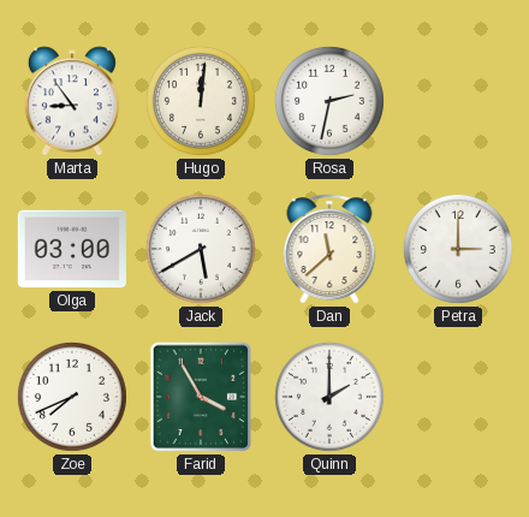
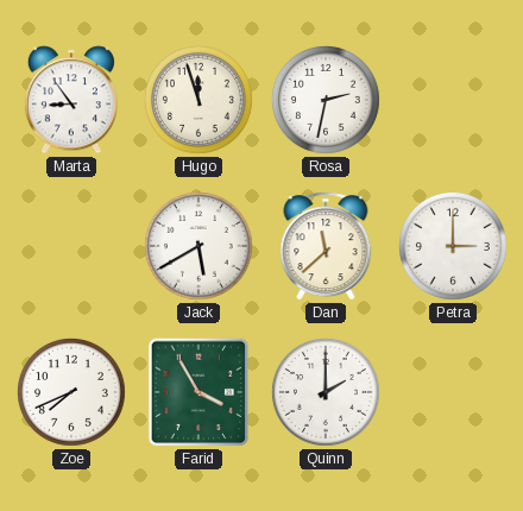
Hugo: 12:01 -> 11:57
Olga: 03:00 -> none
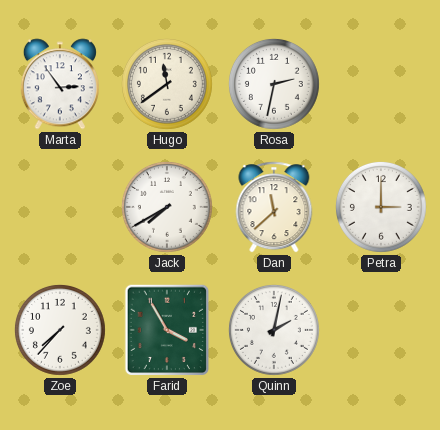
Marta: 8:54 -> 2:54
Hugo: 11:57 -> 11:39
Jack: 5:40 -> 7:40
Zoe: 7:41 -> 7:37
Quinn: 2:00 -> 2:02
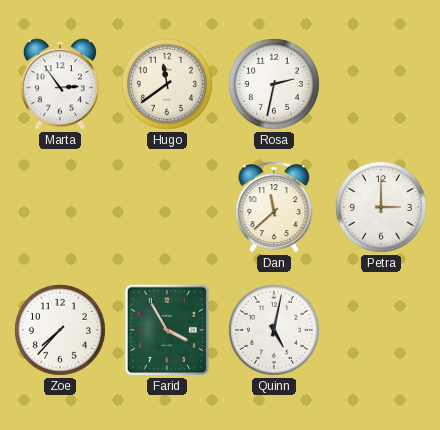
Jack: 7:40 -> none
Quinn: 2:02 -> 5:02
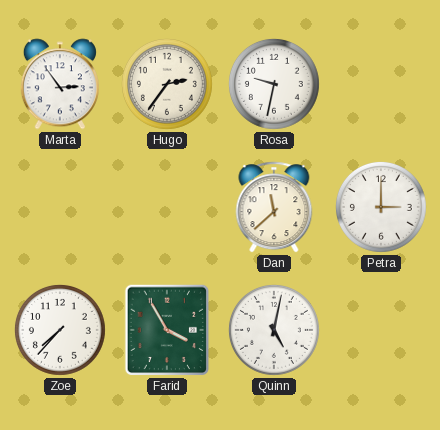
Hugo: 11:39 -> 2:36
Rosa: 2:32 -> 9:32
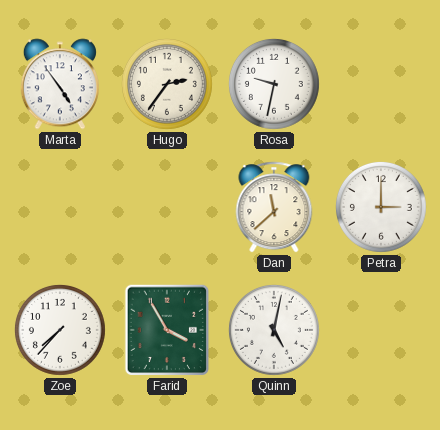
Marta: 2:54 -> 4:54
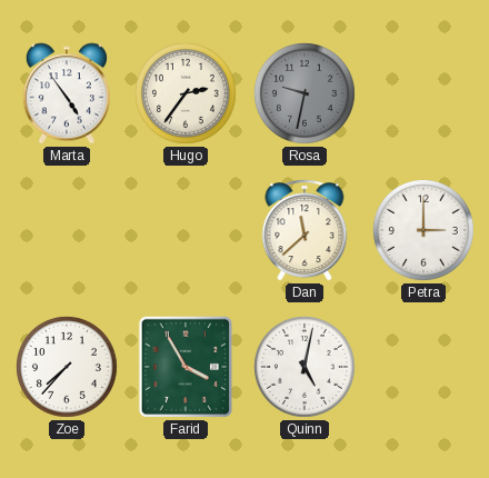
Rosa dial: white -> grey
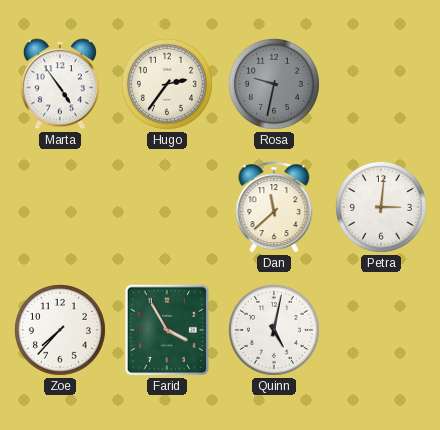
Petra: 3:00 -> 3:01
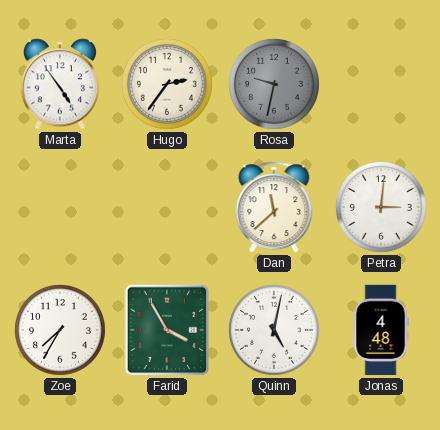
Zoe: 7:37 -> 7:35
Jonas: none -> 4:48
